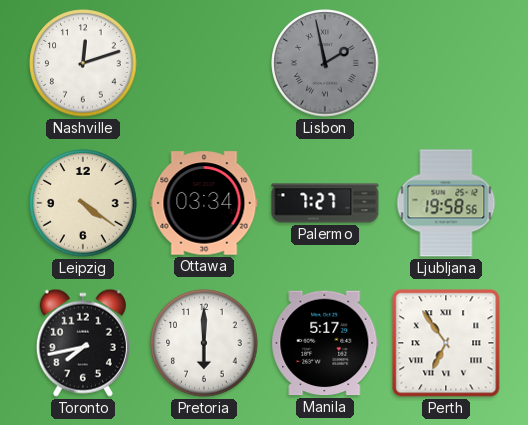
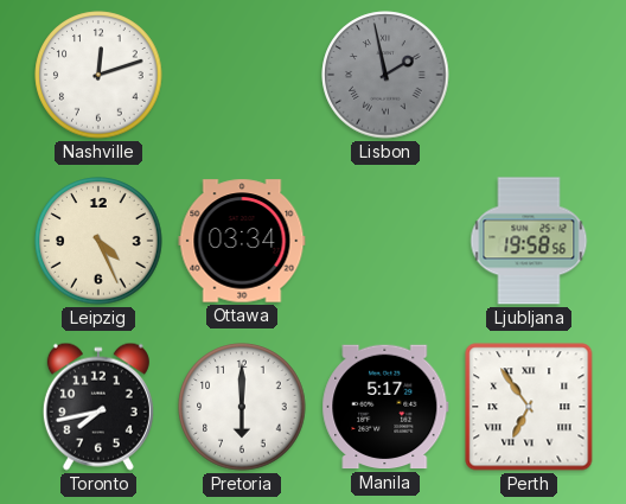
Leipzig: 4:21 -> 4:26
Palermo: 7:27 -> none
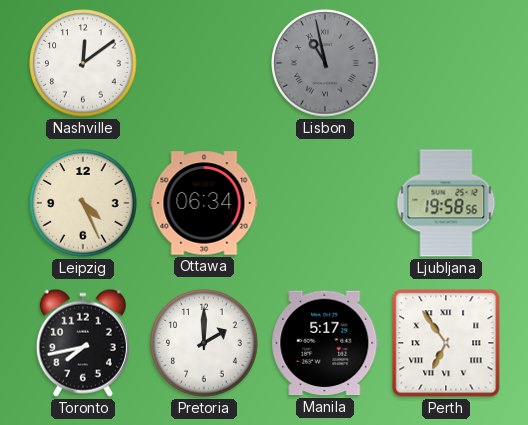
Nashville: 12:12 -> 12:09
Lisbon: 1:58 -> 10:58
Ottawa: 03:34 -> 06:34
Pretoria: 6:00 -> 2:00
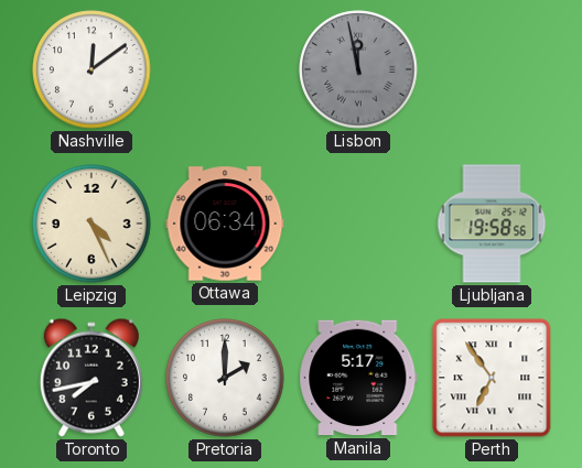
Lisbon: 10:58 -> 11:58
